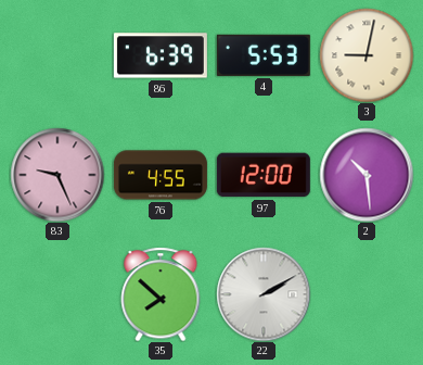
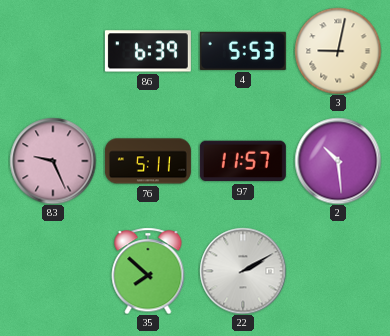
76: 4:55 -> 5:11
97: 12:00 -> 11:57
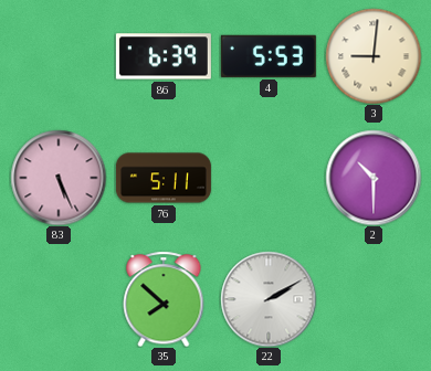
3: 9:02 -> 9:01
83: 9:26 -> 5:26
97: 11:57 -> none
2: 10:29 -> 10:30
